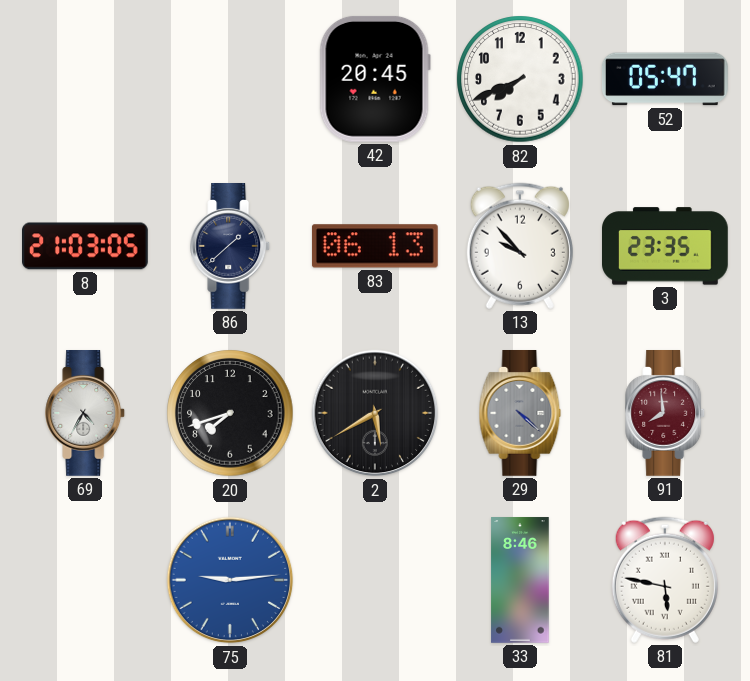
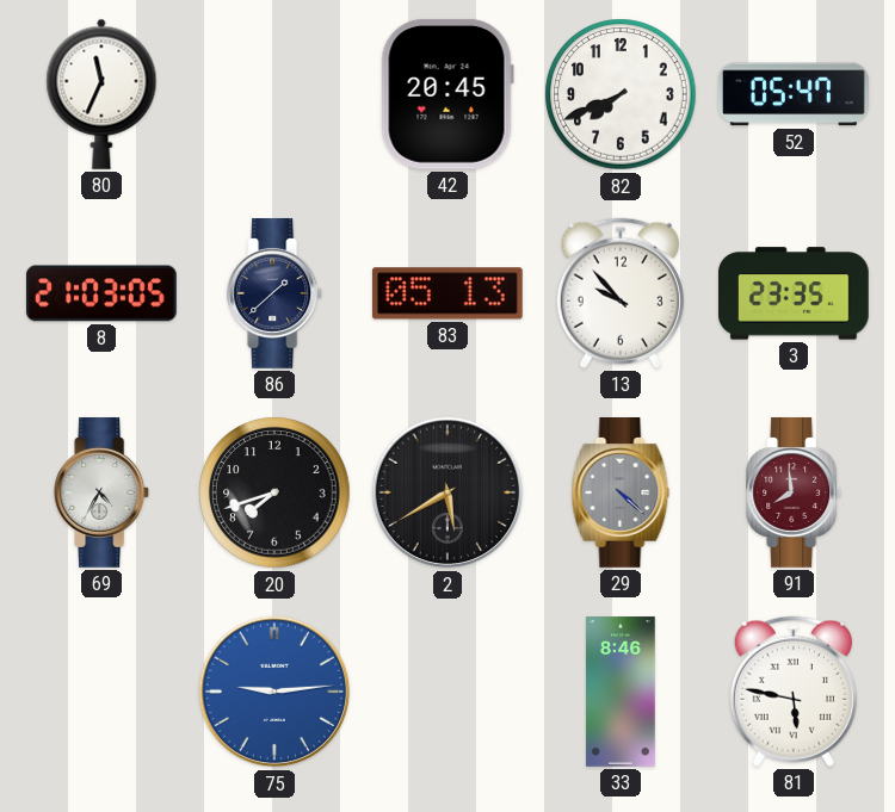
80: none -> 11:34
83: 06:13 -> 05:13
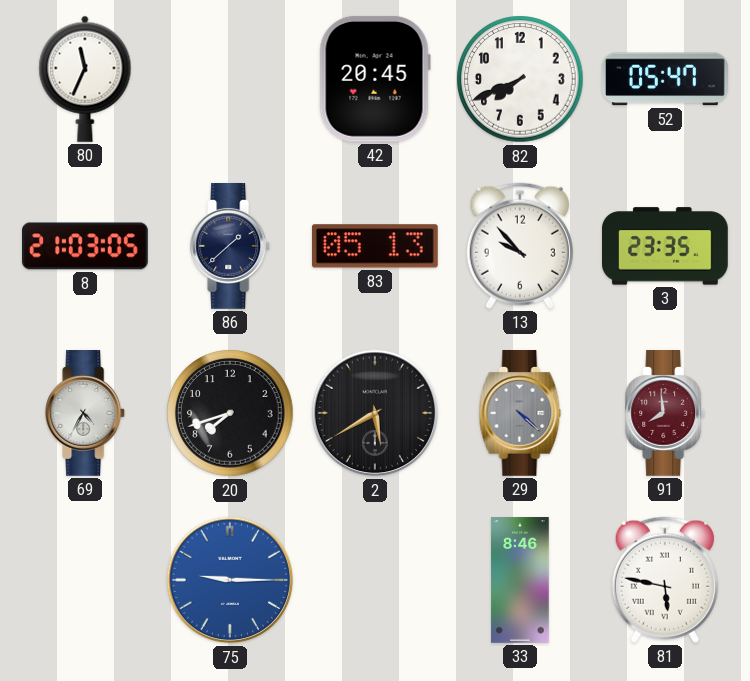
75: 9:14 -> 9:15
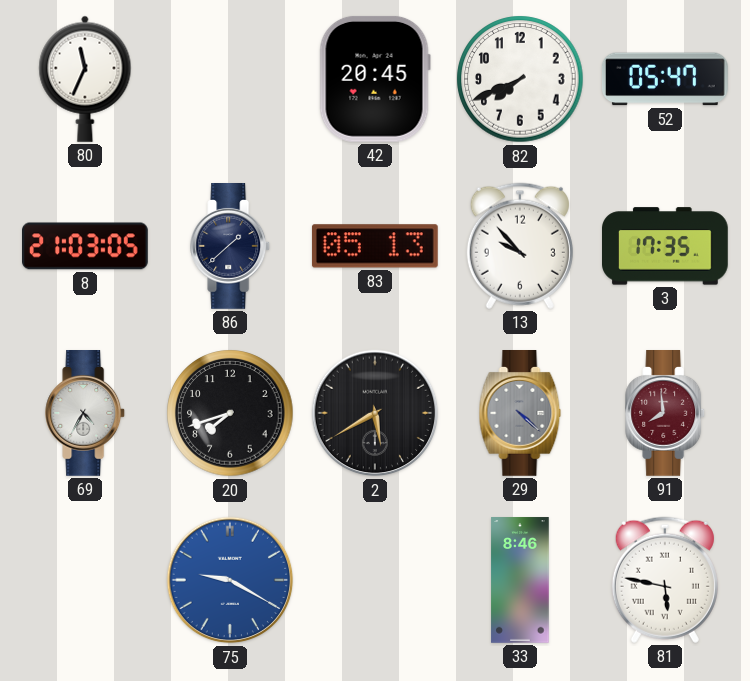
3: 23:35 -> 17:35
75: 9:15 -> 9:20
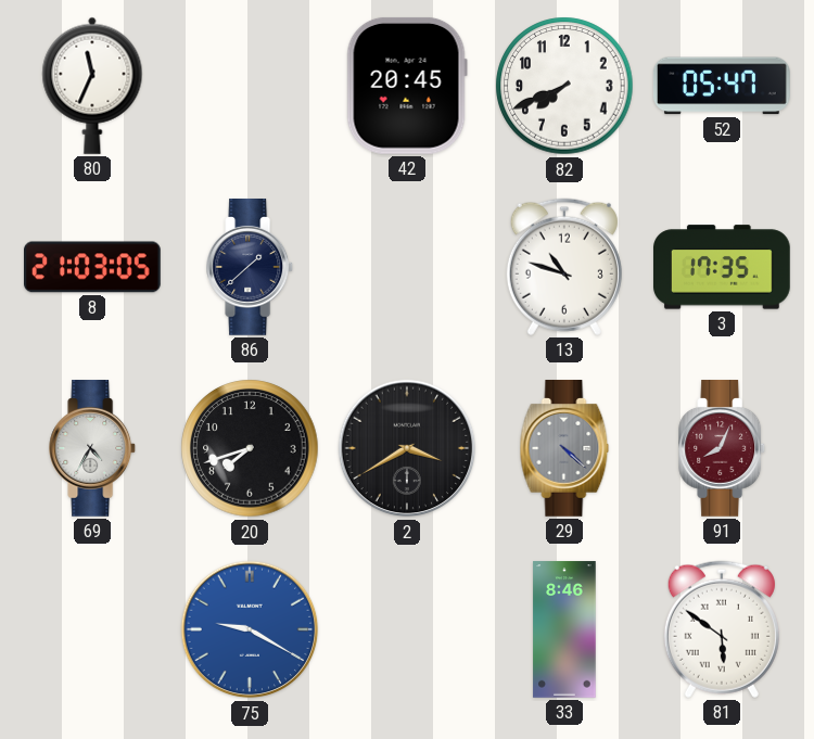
83: 05:13 -> none
13: 9:53 -> 10:48
2: 5:40 -> 3:40
91: 7:59 -> 8:04
81: 5:47 -> 5:51
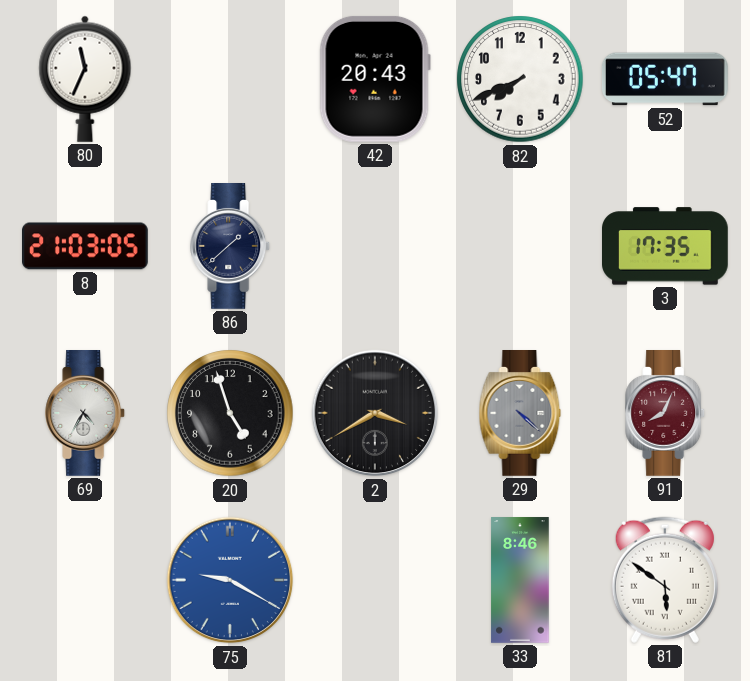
42: 20:45 -> 20:43
13: 10:48 -> none
20: 7:42 -> 4:57
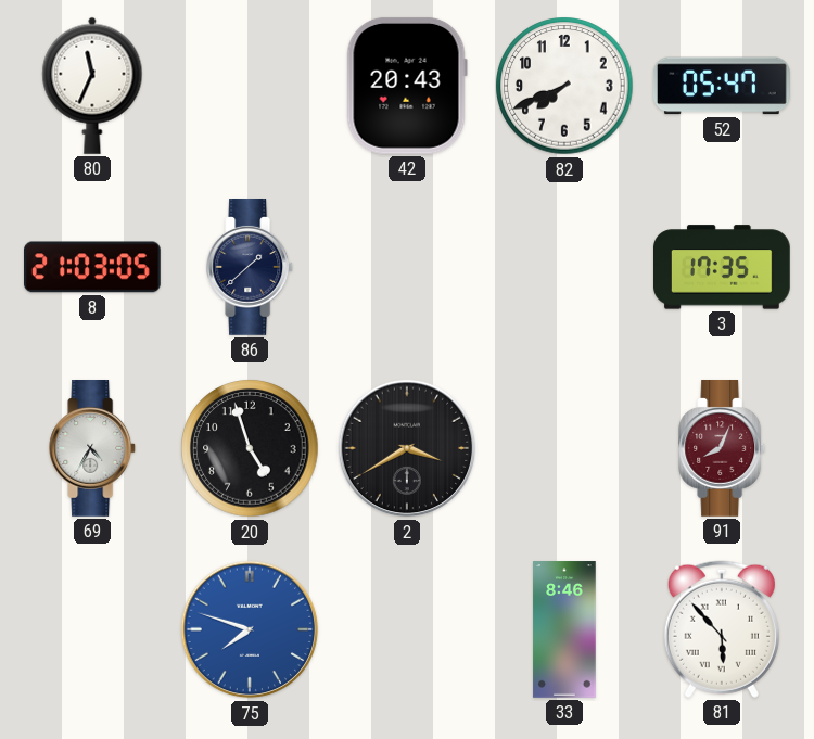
29: 4:22 -> none
75: 9:20 -> 7:48
81: 5:51 -> 5:53
